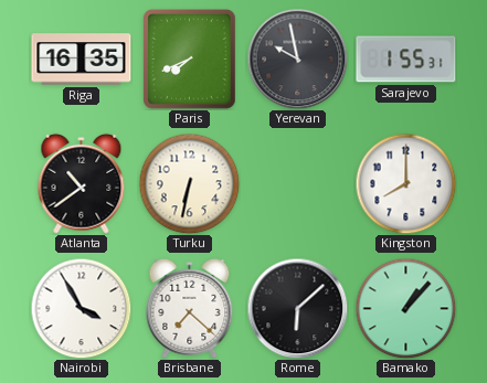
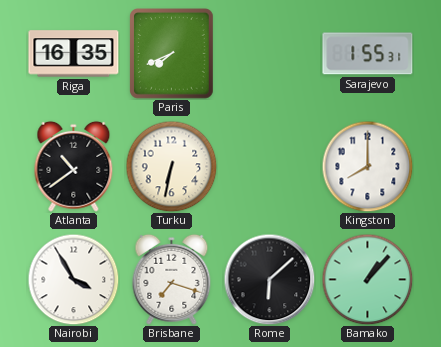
Yerevan: 9:58 -> none
Brisbane: 7:22 -> 7:18
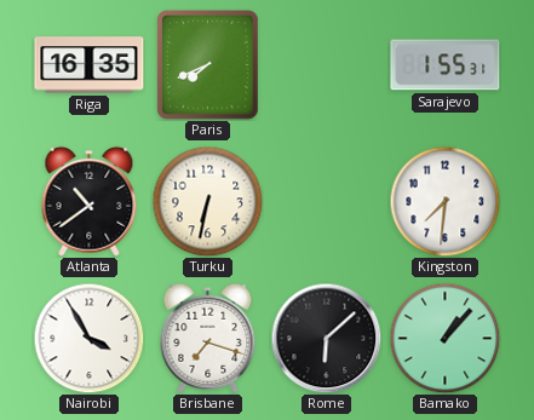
Kingston: 8:00 -> 7:31
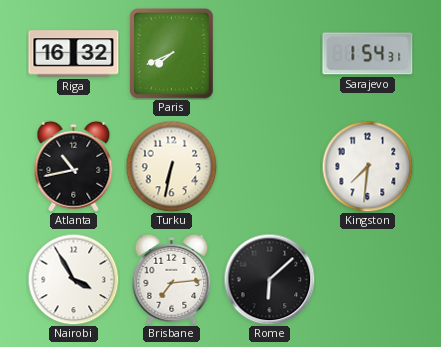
Riga: 16:35 -> 16:32
Sarajevo: 1:55 -> 1:54
Atlanta: 10:39 -> 10:43
Brisbane: 7:18 -> 7:14
Bamako: 1:07 -> none
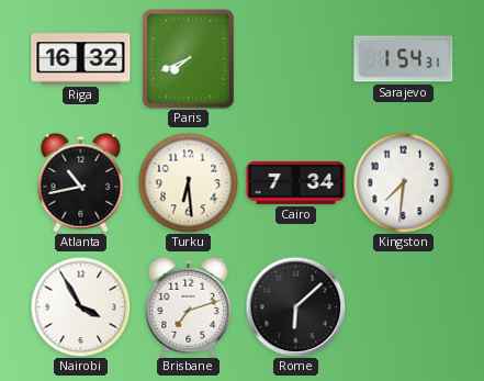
Turku: 6:32 -> 6:29
Cairo: none -> 7:34
Brisbane: 7:14 -> 7:12
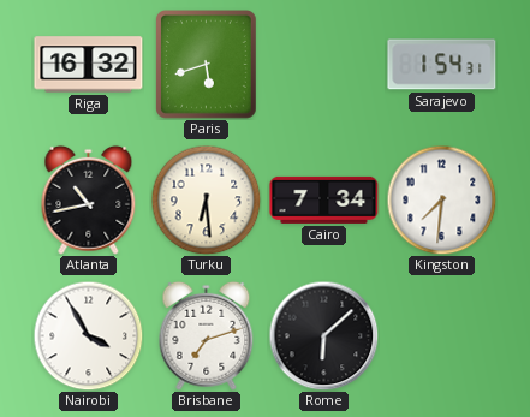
Paris: 7:41 -> 5:42
